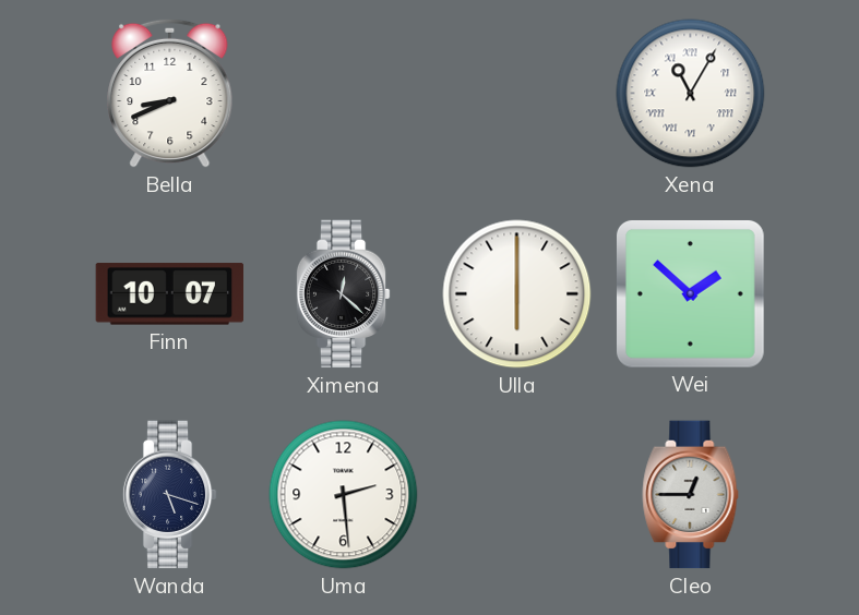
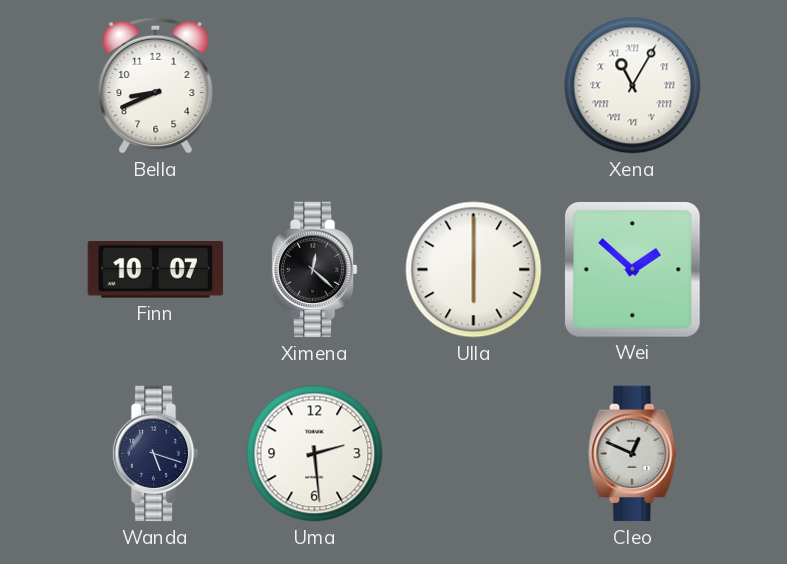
Cleo: 12:45 -> 12:49
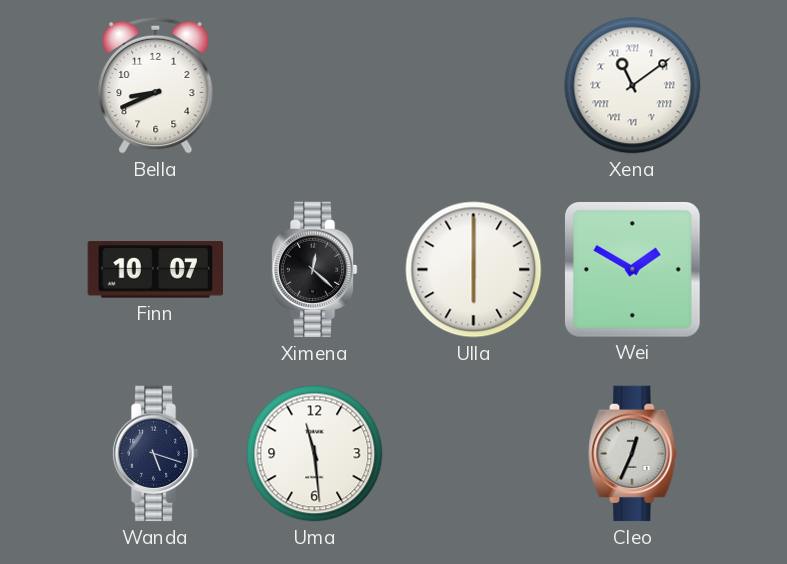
Xena: 11:05 -> 11:09
Wei: 1:52 -> 1:50
Uma: 2:29 -> 11:29
Cleo: 12:49 -> 12:34
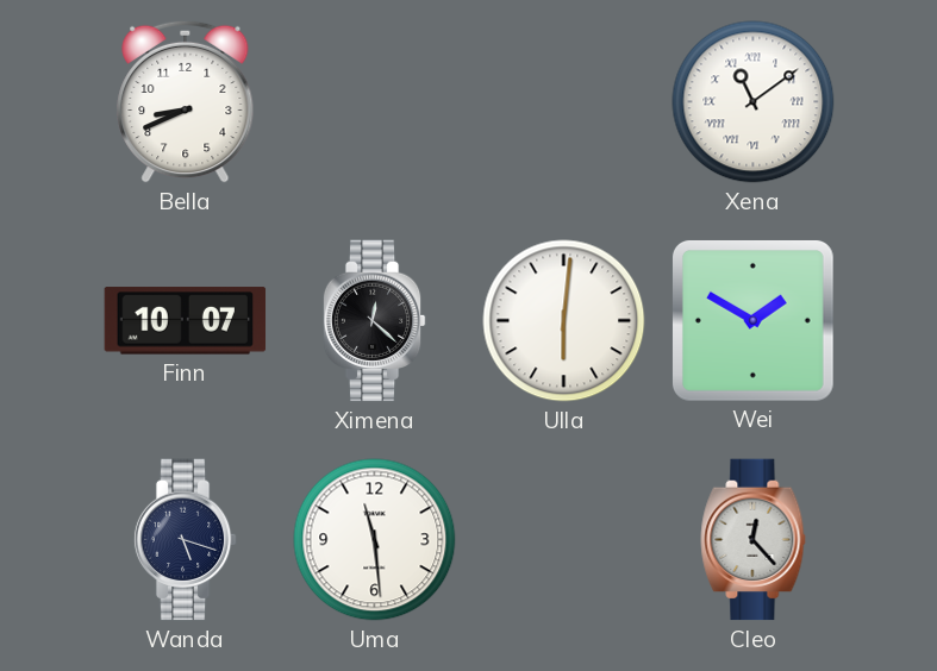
Ulla: 6:00 -> 6:01
Cleo: 12:34 -> 12:23
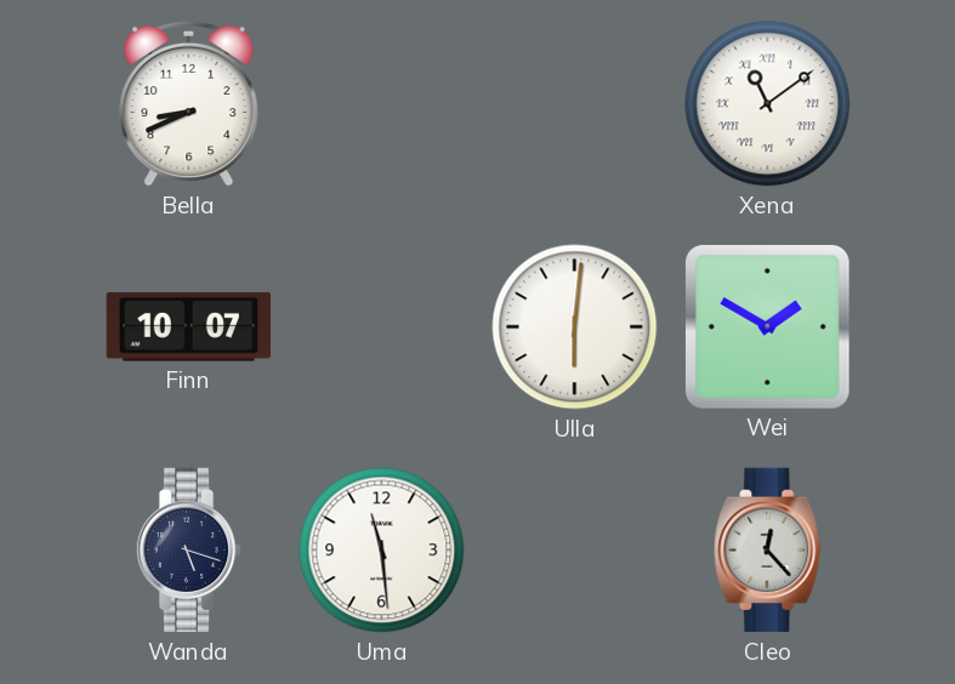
Ximena: 12:22 -> none
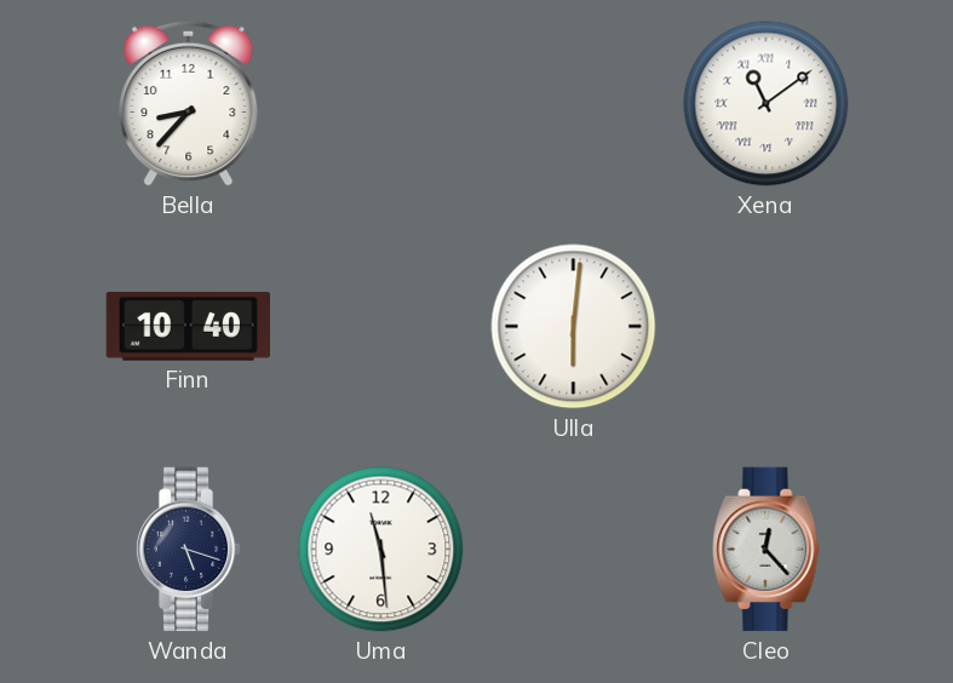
Bella: 8:41 -> 8:37
Finn: 10:07 -> 10:40
Wei: 1:50 -> none
